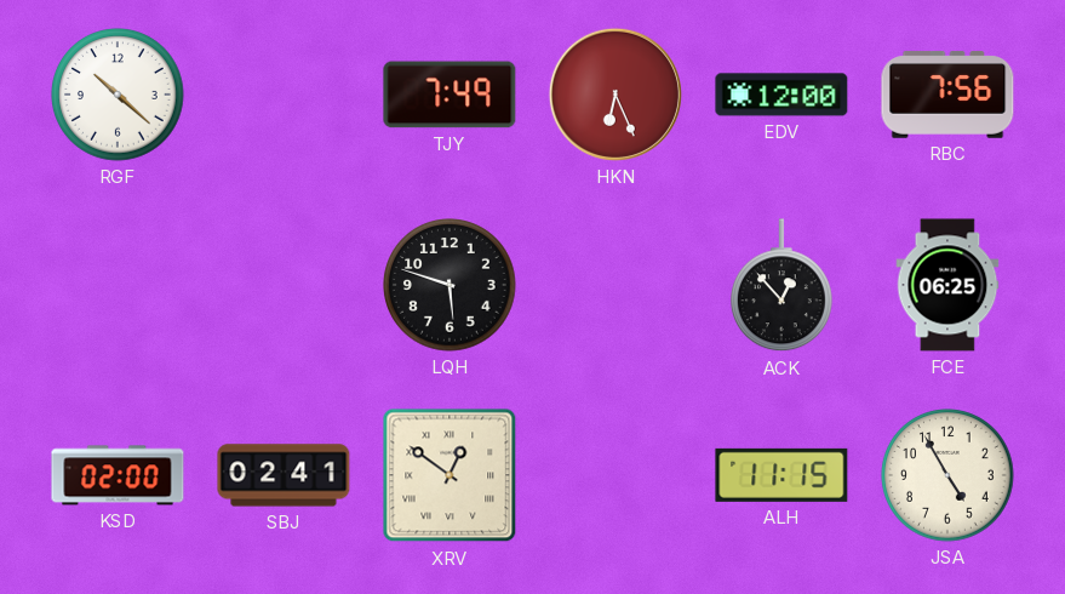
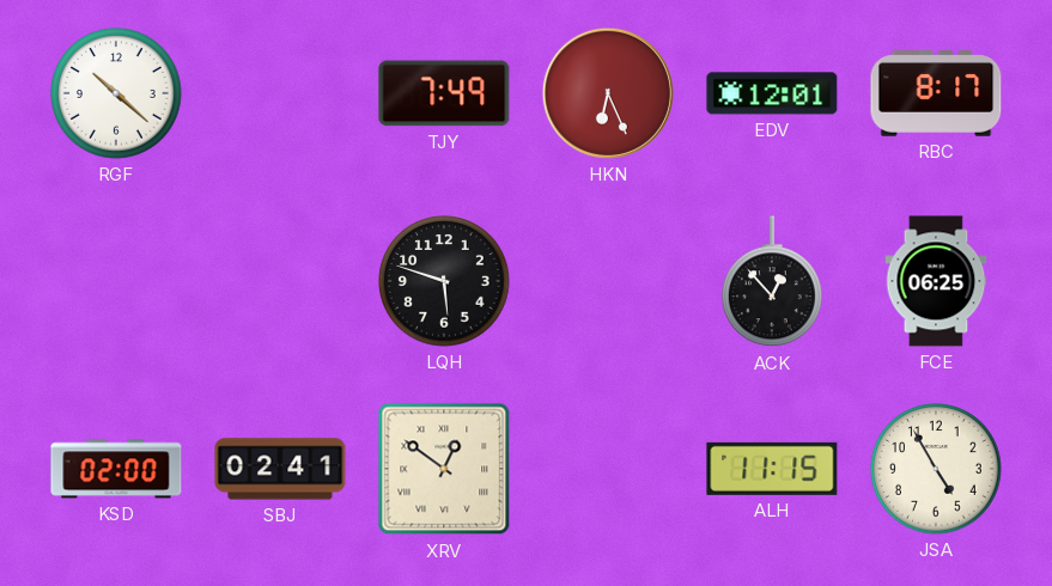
EDV: 12:00 -> 12:01
RBC: 7:56 -> 8:17
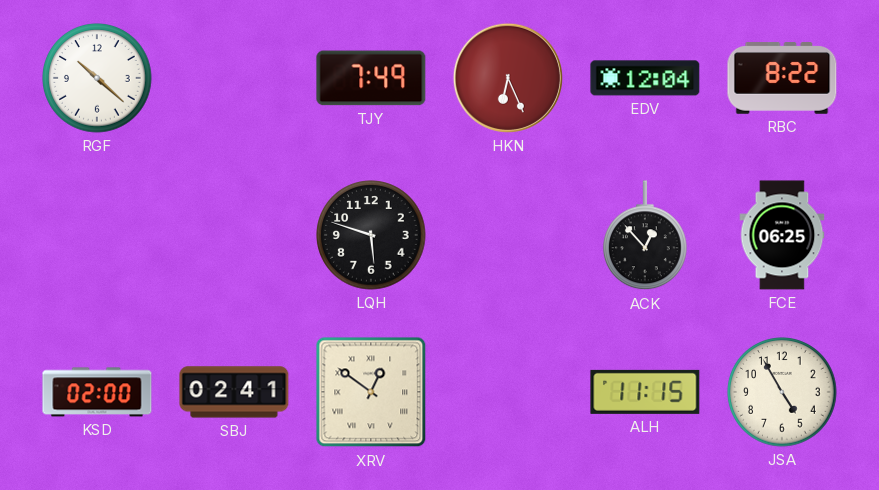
EDV: 12:01 -> 12:04
RBC: 8:17 -> 8:22
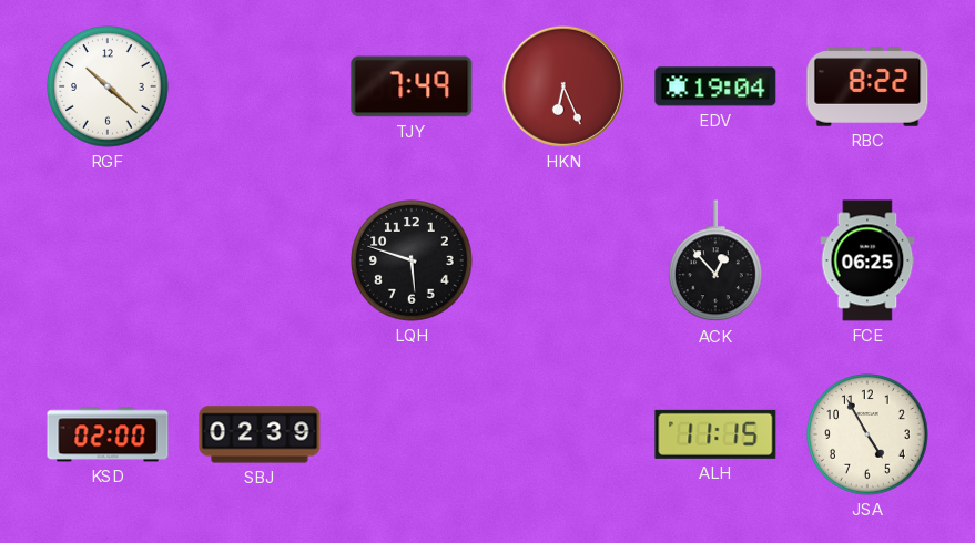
EDV: 12:04 -> 19:04
SBJ: 02:41 -> 02:39
XRV: 12:51 -> none
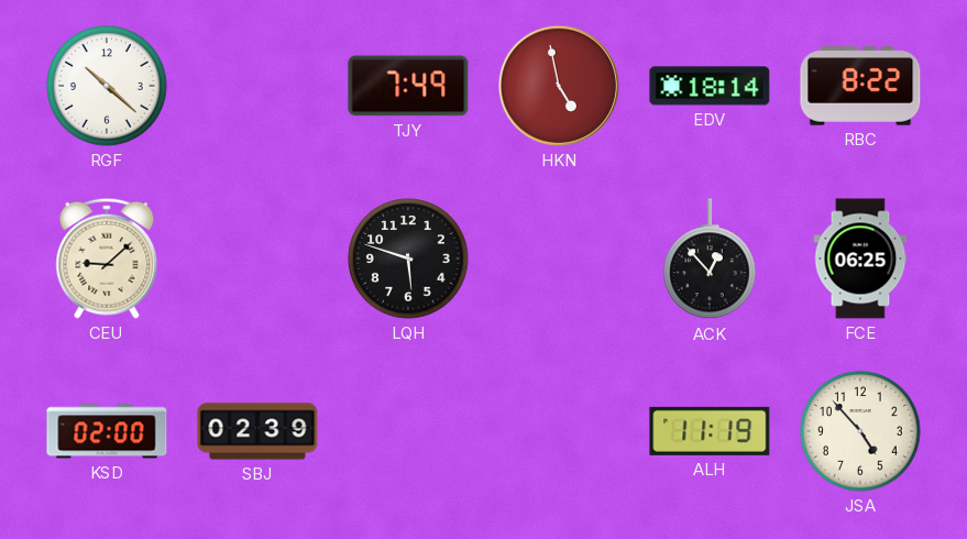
HKN: 6:26 -> 4:58
EDV: 19:04 -> 18:14
CEU: none -> 9:08
ALH: 11:15 -> 11:19
JSA: 4:55 -> 4:53
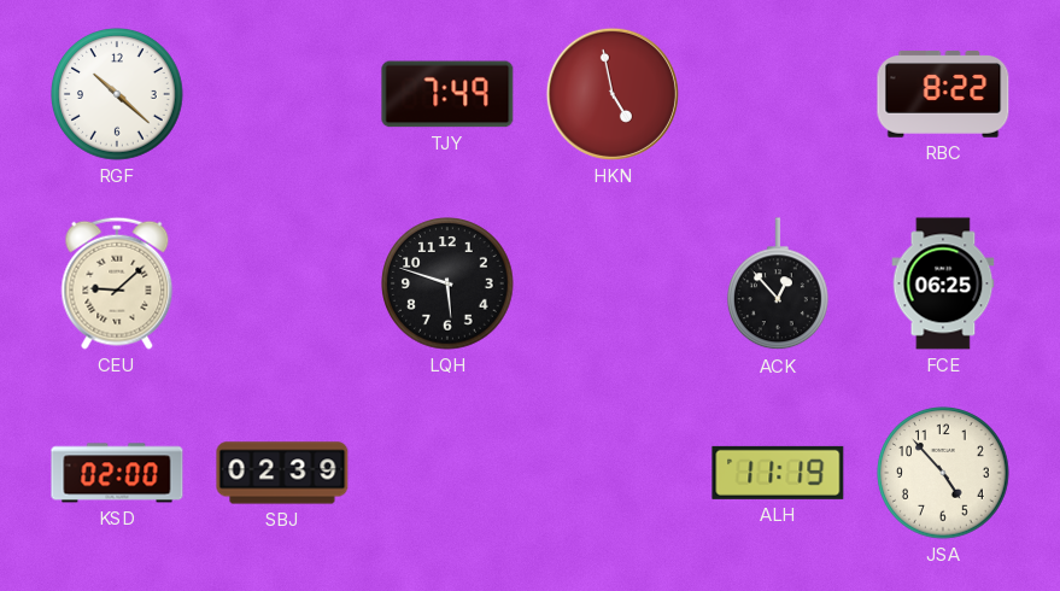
EDV: 18:14 -> none
